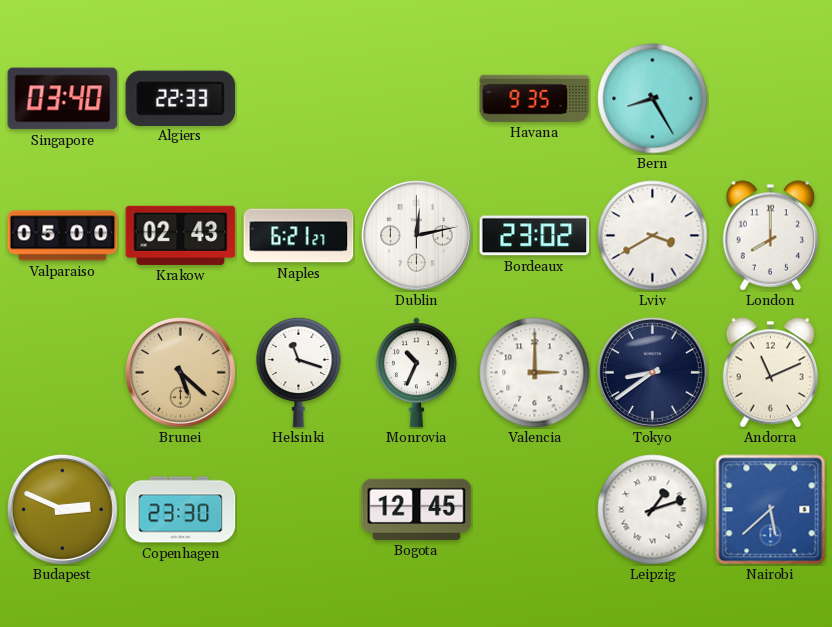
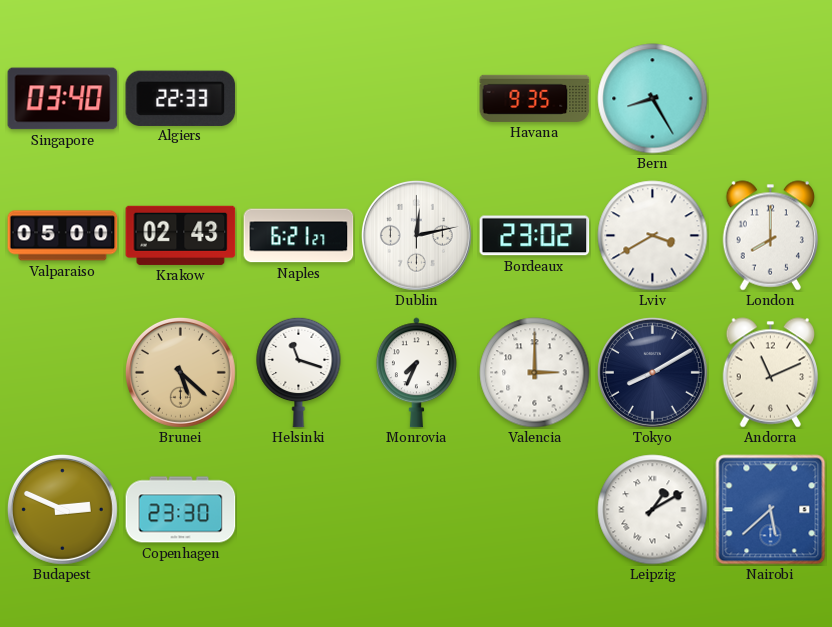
Monrovia: 10:34 -> 7:34
Tokyo: 8:39 -> 8:10
Bogota: 12:45 -> none
Leipzig: 1:12 -> 1:10
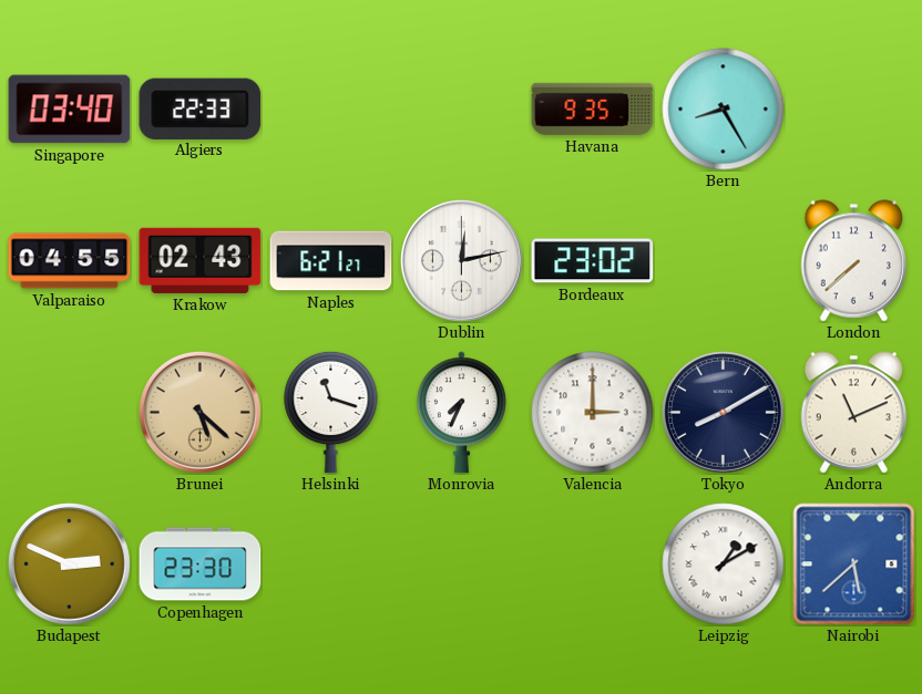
Valparaiso: 05:00 -> 04:55
Lviv: 3:40 -> none
London: 8:00 -> 7:38
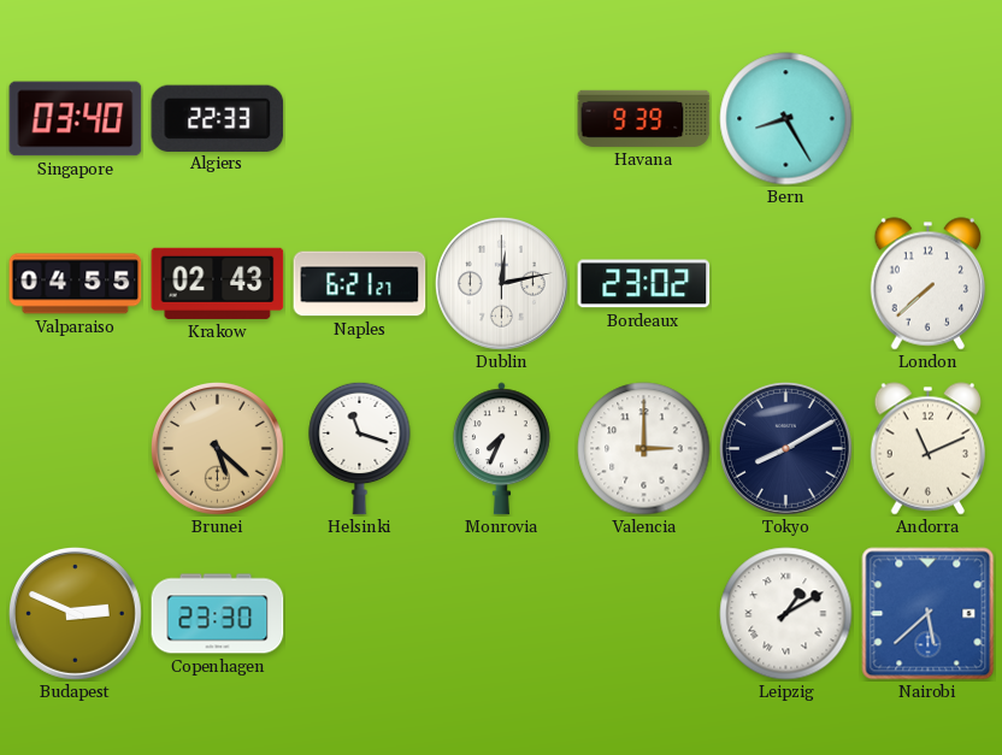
Havana: 9:35 -> 9:39
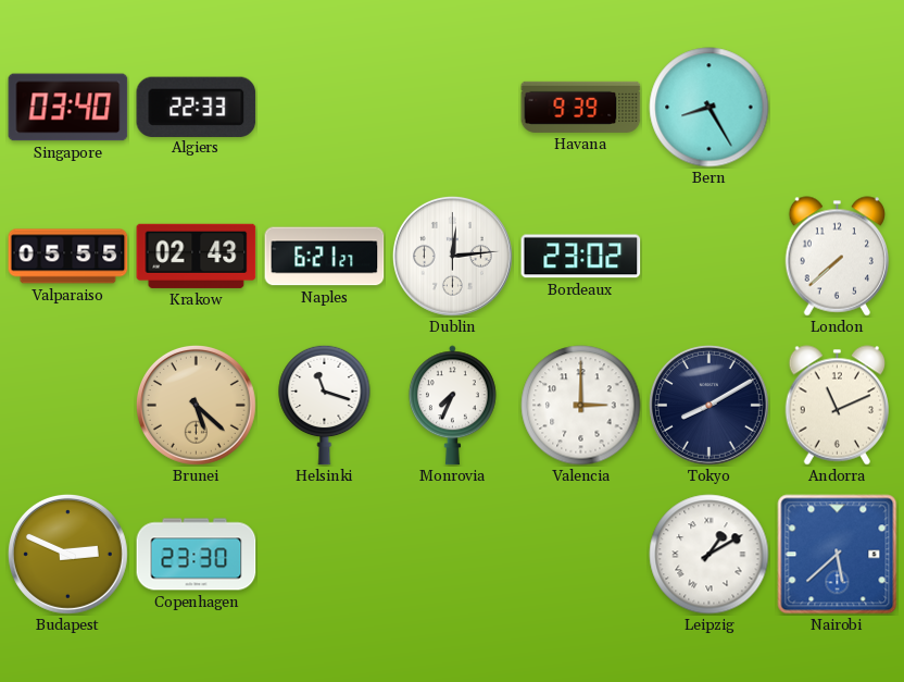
Valparaiso: 04:55 -> 05:55
Dublin: 12:13 -> 12:14
